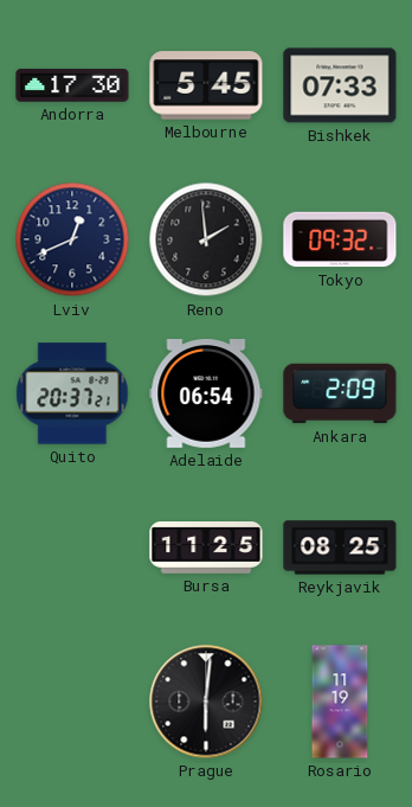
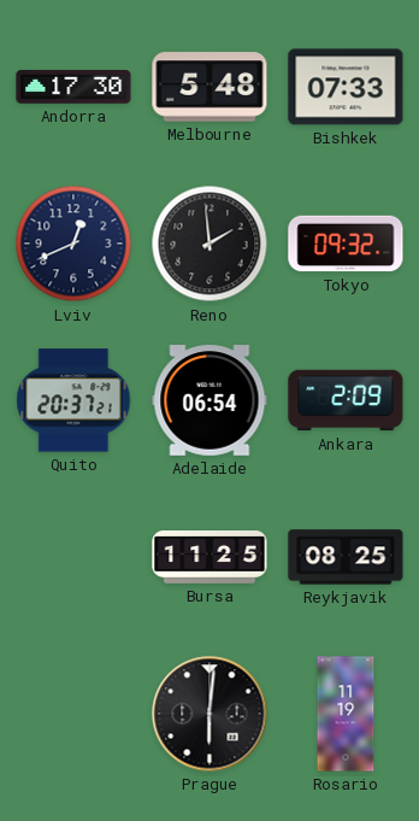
Melbourne: 5:45 -> 5:48
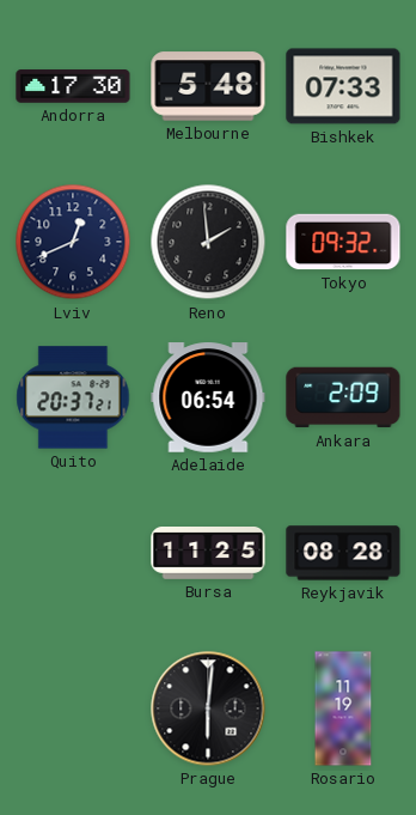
Reykjavik: 08:25 -> 08:28
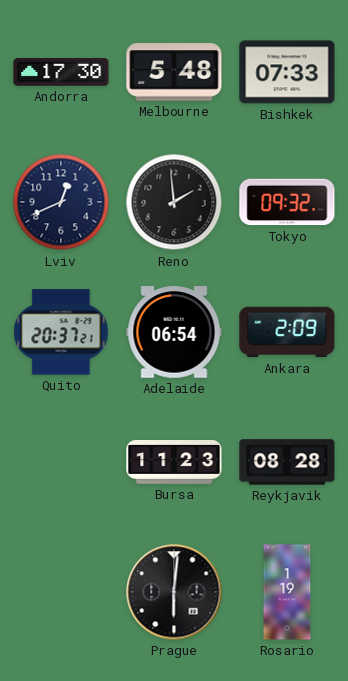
Bursa: 11:25 -> 11:23
Rosario: 11:19 -> 1:19
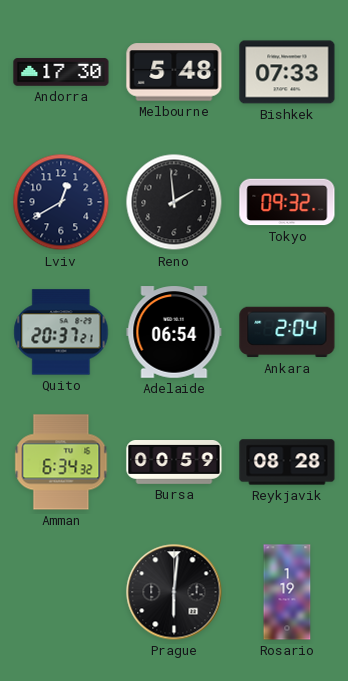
Lviv: 12:41 -> 12:40
Ankara: 2:09 -> 2:04
Amman: none -> 6:34
Bursa: 11:23 -> 00:59
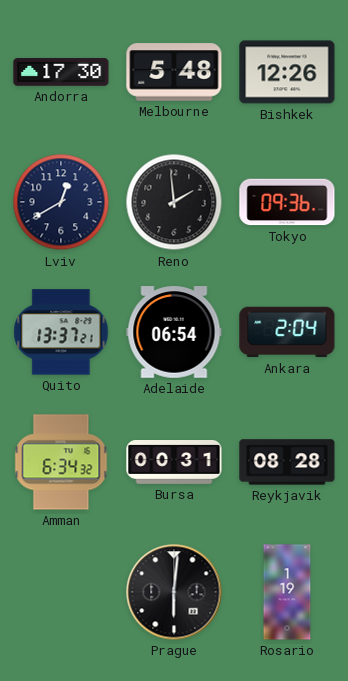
Bishkek: 07:33 -> 12:26
Tokyo: 09:32 -> 09:36
Quito: 20:37 -> 13:37
Bursa: 00:59 -> 00:31
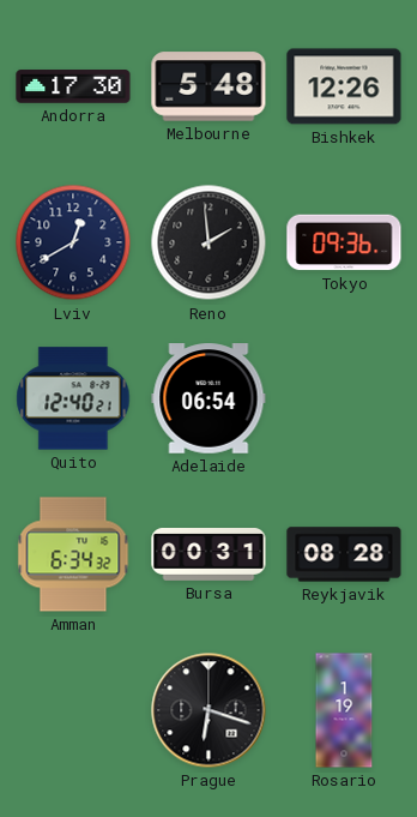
Quito: 13:37 -> 12:40
Ankara: 2:04 -> none
Prague: 6:01 -> 6:18
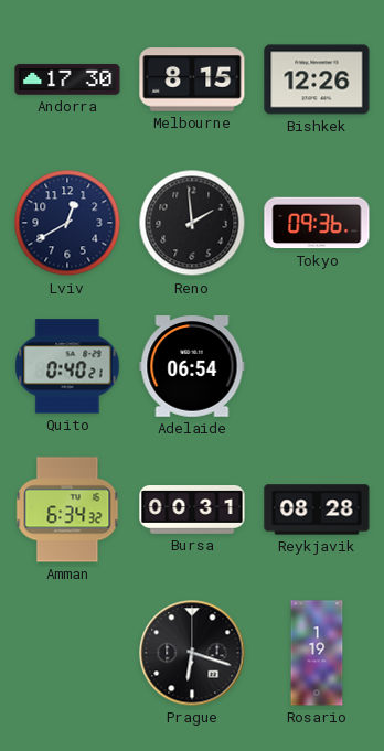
Melbourne: 5:48 -> 8:15
Quito: 12:40 -> 0:40
